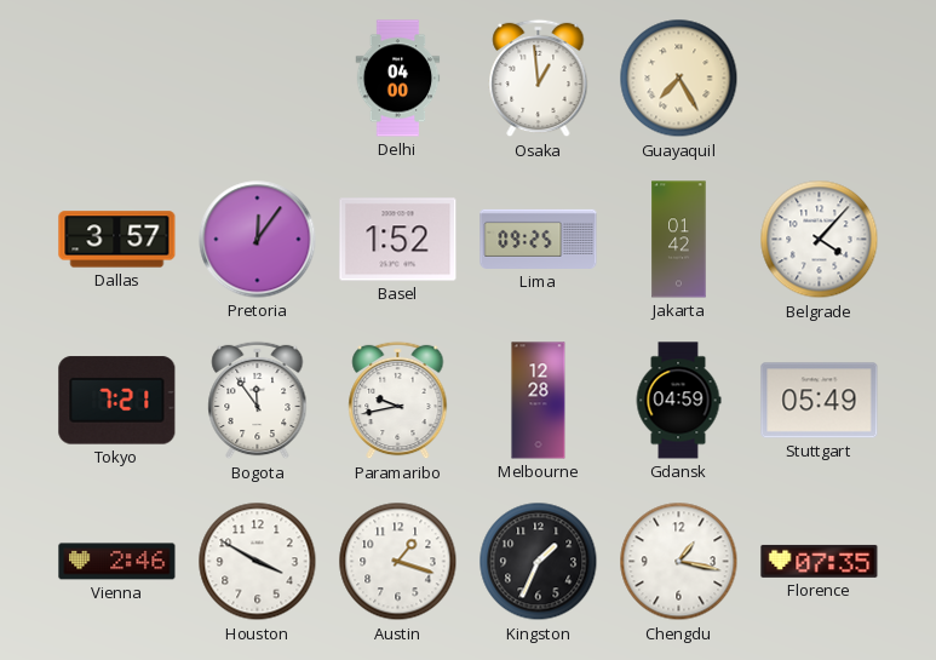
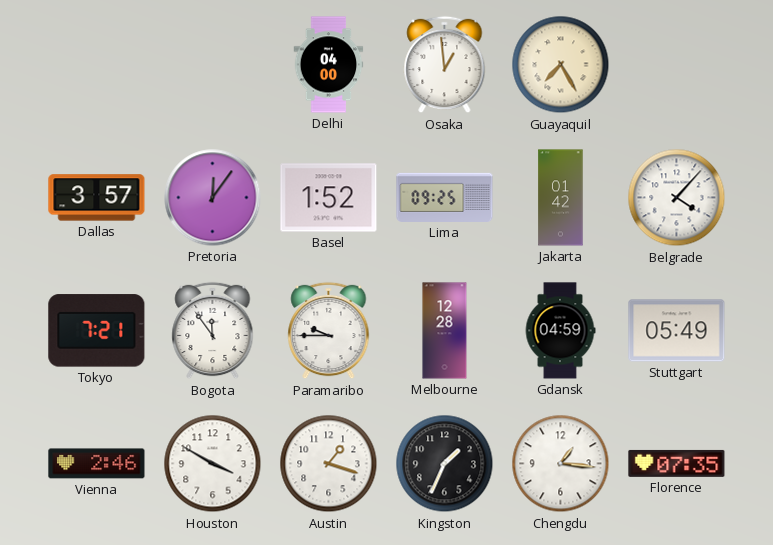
Paramaribo: 9:43 -> 9:45
Chengdu: 1:17 -> 1:16
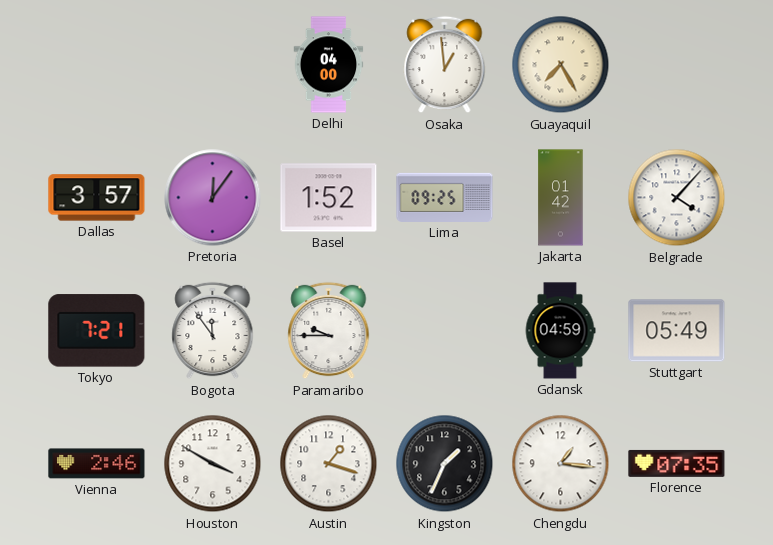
Melbourne: 12:28 -> none
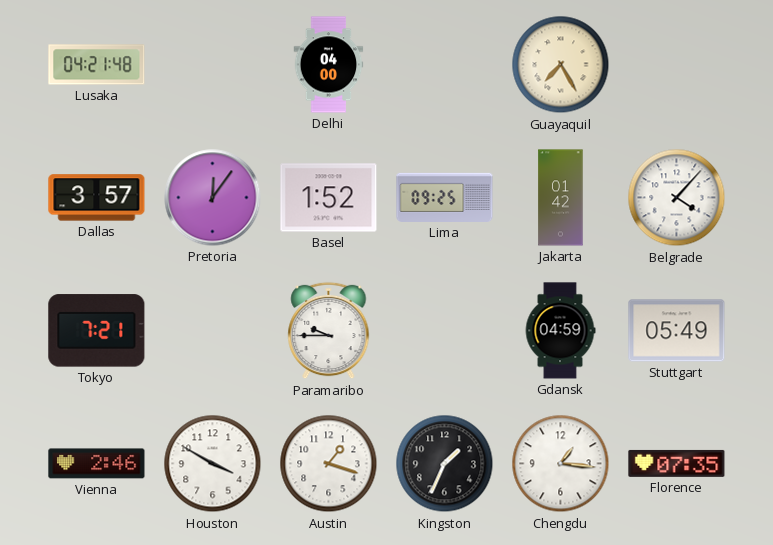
Lusaka: none -> 04:21
Osaka: 12:59 -> none
Bogota: 11:54 -> none
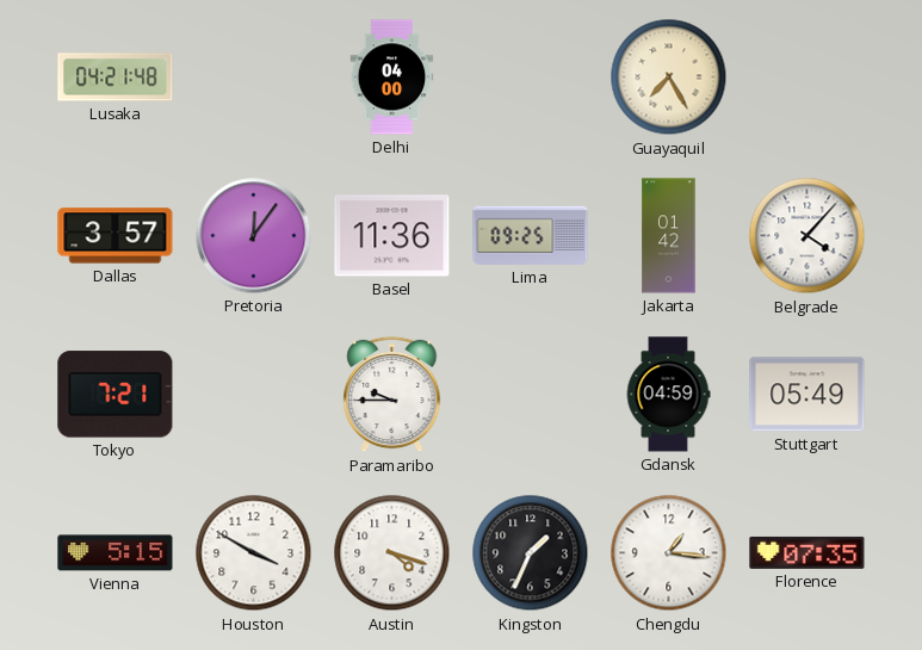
Basel: 1:52 -> 11:36
Vienna: 2:46 -> 5:15
Austin: 1:18 -> 4:18
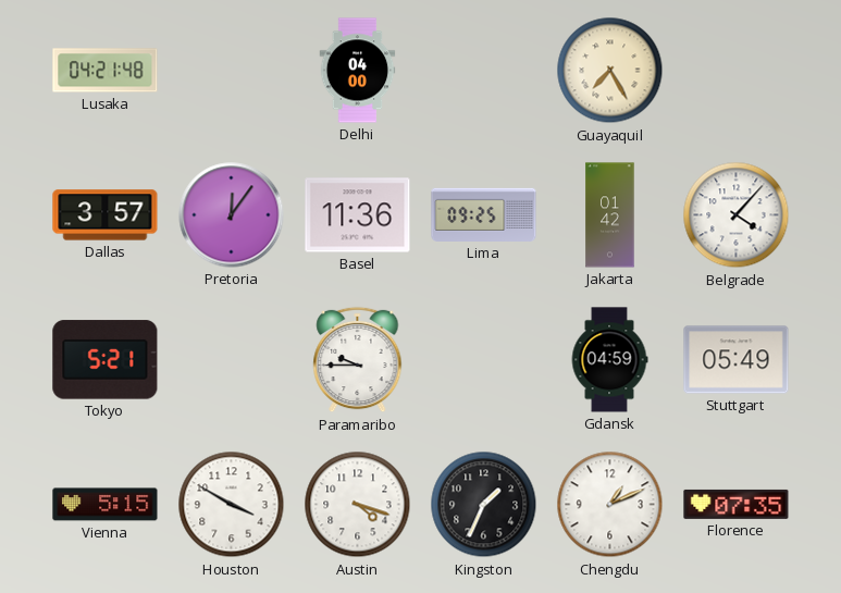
Tokyo: 7:21 -> 5:21
Chengdu: 1:16 -> 1:11
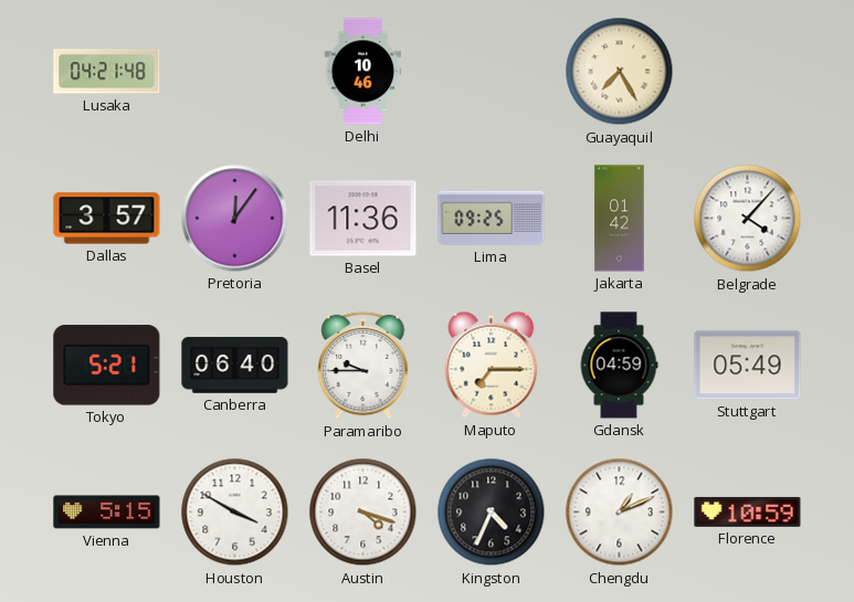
Delhi: 04:00 -> 10:46
Canberra: none -> 06:40
Maputo: none -> 7:15
Kingston: 1:34 -> 4:34
Florence: 07:35 -> 10:59
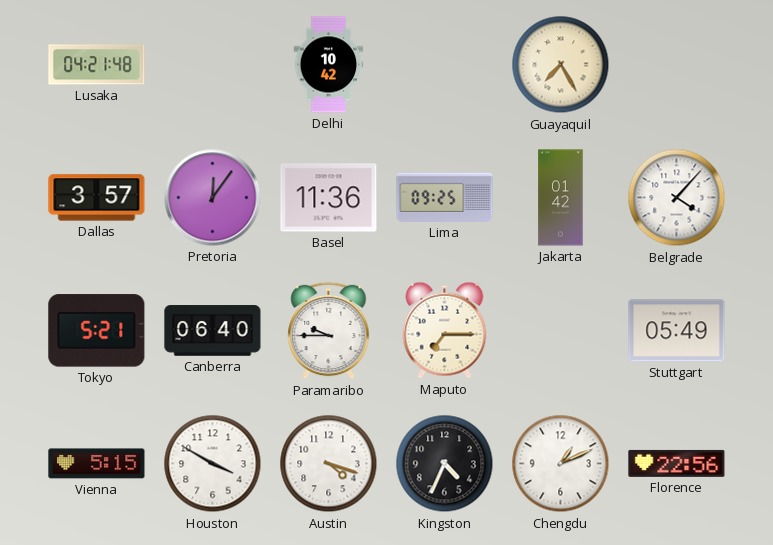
Delhi: 10:46 -> 10:42
Gdansk: 04:59 -> none
Florence: 10:59 -> 22:56
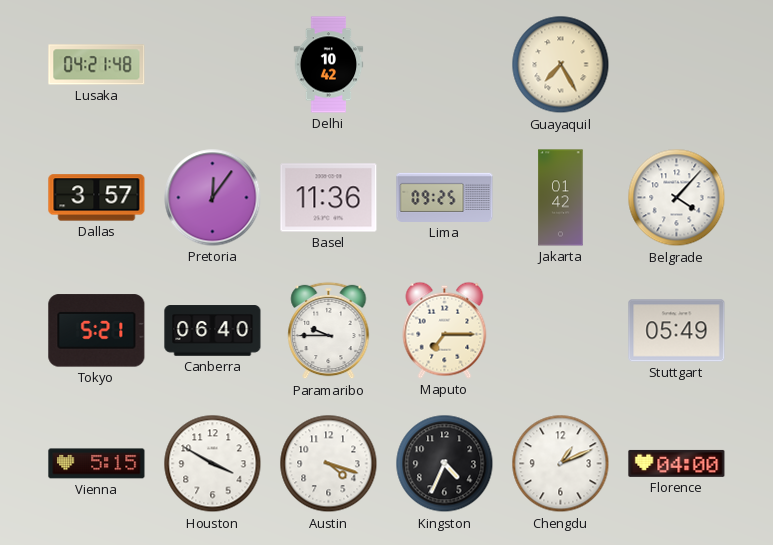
Florence: 22:56 -> 04:00
